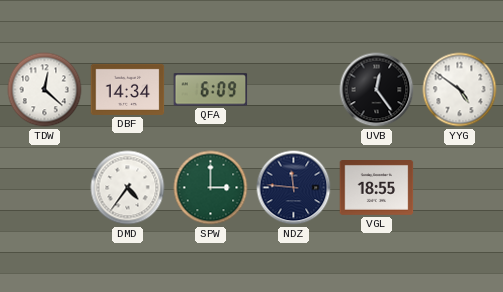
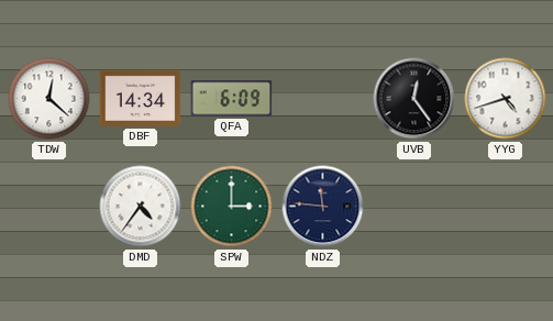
YYG: 4:51 -> 4:42
VGL: 18:55 -> none
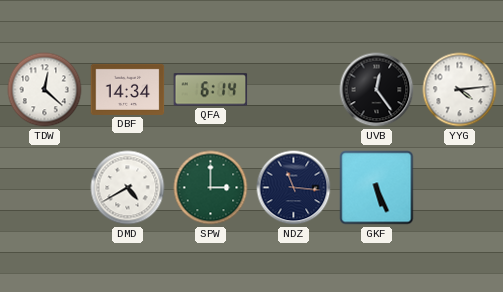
QFA: 6:09 -> 6:14
YYG: 4:42 -> 4:14
DMD: 4:36 -> 4:40
NDZ: 11:46 -> 11:16
GKF: none -> 5:26
